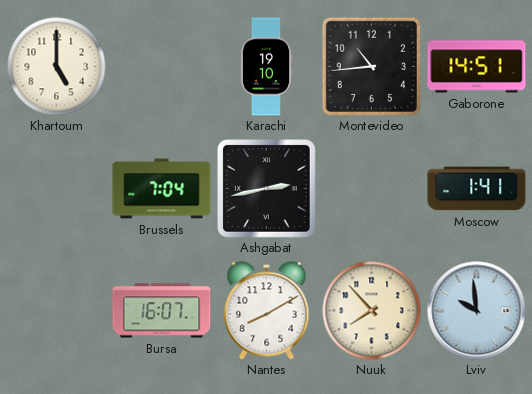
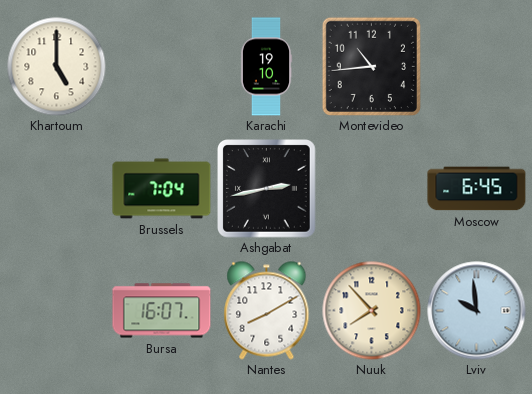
Gaborone: 14:51 -> none
Moscow: 1:41 -> 6:45
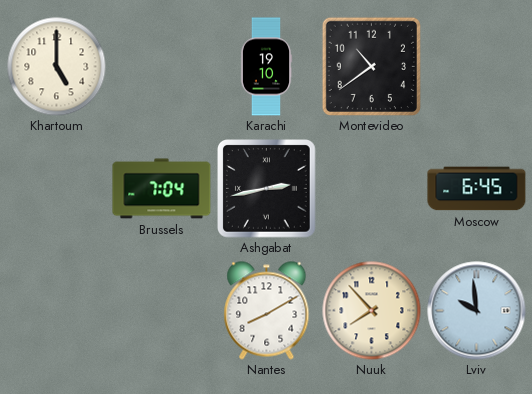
Montevideo: 10:44 -> 10:39
Bursa: 16:07 -> none
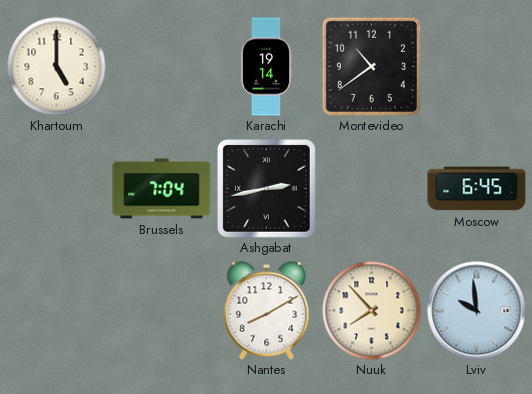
Karachi: 19:10 -> 19:14
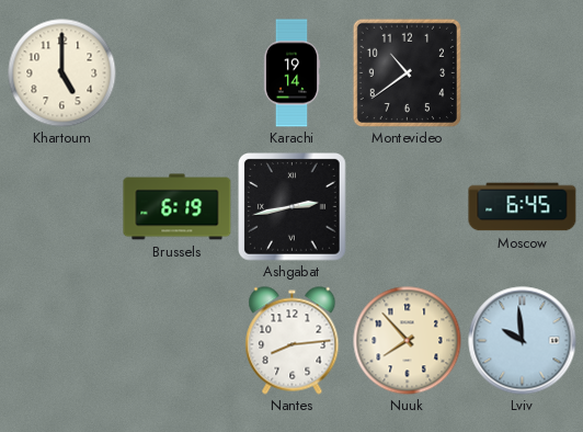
Brussels: 7:04 -> 6:19
Nantes: 8:10 -> 8:14
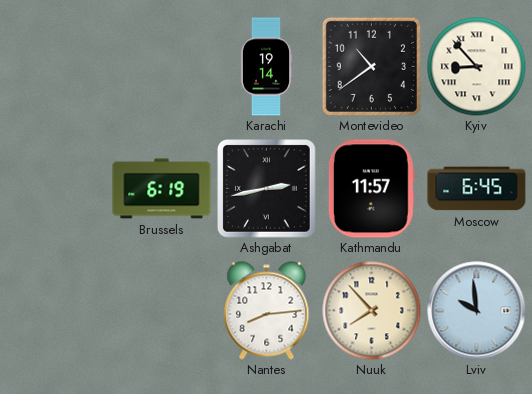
Khartoum: 5:00 -> none
Kyiv: none -> 8:53
Kathmandu: none -> 11:57
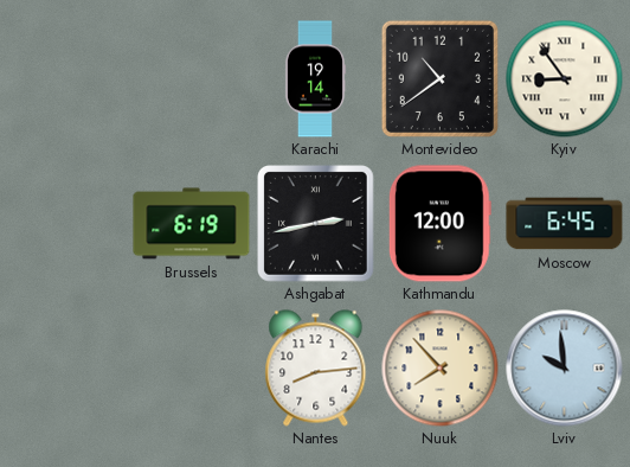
Kyiv: 8:53 -> 8:54
Kathmandu: 11:57 -> 12:00
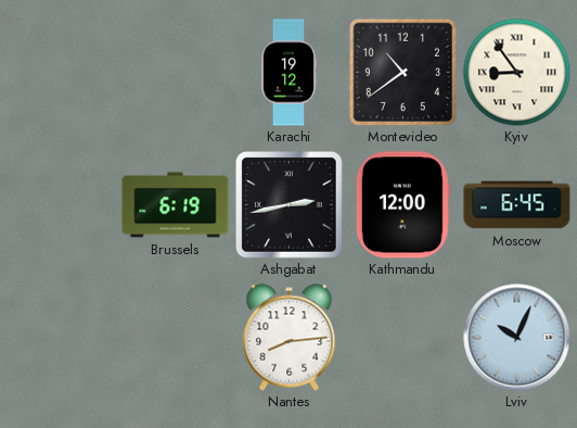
Karachi: 19:14 -> 19:12
Nuuk: 7:53 -> none
Lviv: 9:59 -> 10:04
